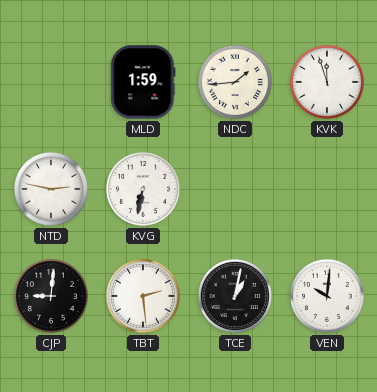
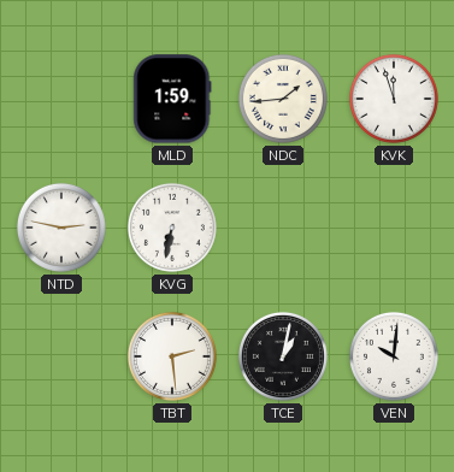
CJP: 9:01 -> none
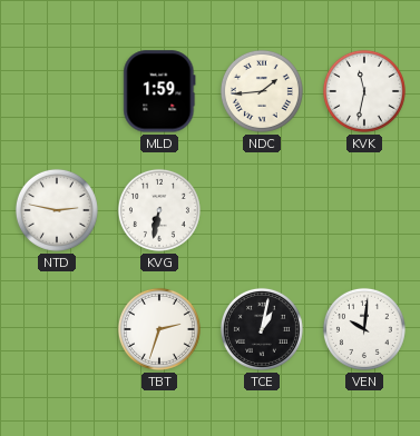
KVK: 11:57 -> 11:32
TBT: 2:29 -> 2:33
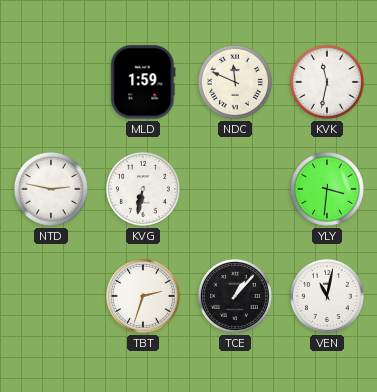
NDC: 1:44 -> 11:49
YLY: none -> 3:31
TCE: 1:02 -> 1:07
VEN: 10:01 -> 11:02
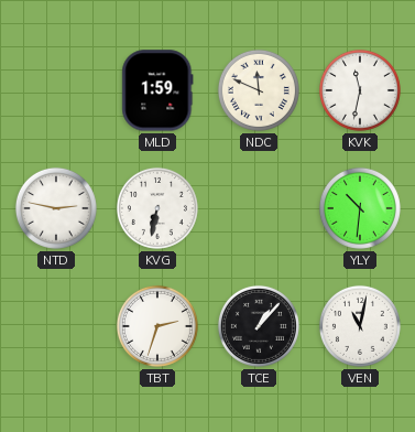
YLY: 3:31 -> 10:31
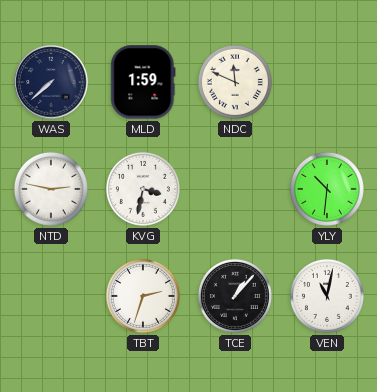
WAS: none -> 7:38
KVK: 11:32 -> none
KVG: 6:32 -> 3:32
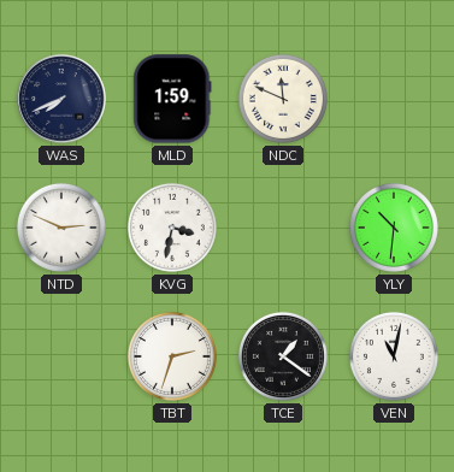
WAS: 7:38 -> 7:41
NTD: 2:47 -> 2:49
TCE: 1:07 -> 1:21
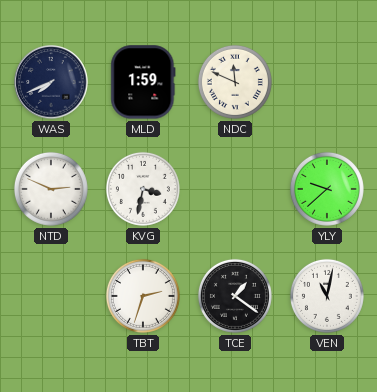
YLY: 10:31 -> 9:38
